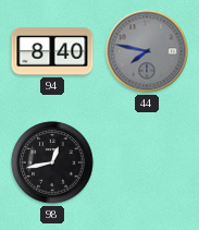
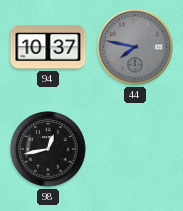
94: 8:40 -> 10:37
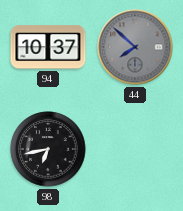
44: 7:47 -> 7:52
98: 12:43 -> 6:43
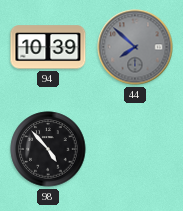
94: 10:37 -> 10:39
98: 6:43 -> 4:53
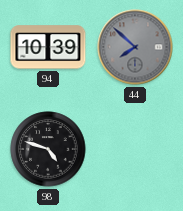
98: 4:53 -> 4:48
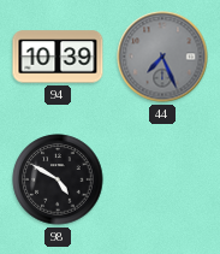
44: 7:52 -> 7:26
98: 4:48 -> 4:50
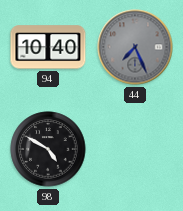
94: 10:39 -> 10:40
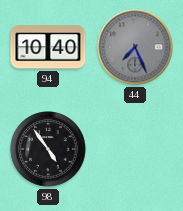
98: 4:50 -> 4:54
